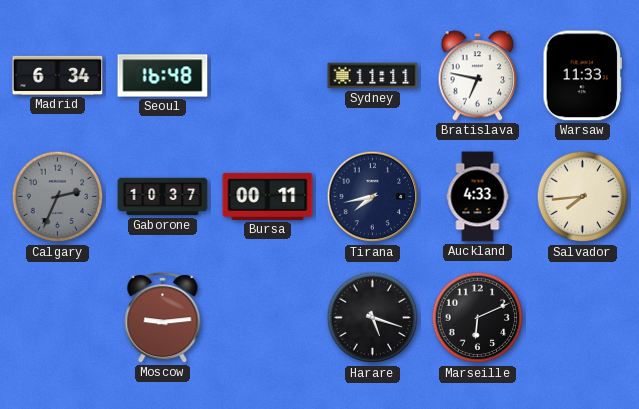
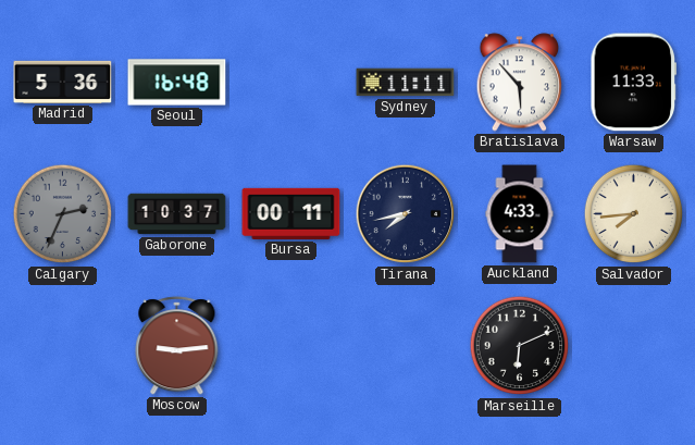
Madrid: 6:34 -> 5:36
Bratislava: 6:47 -> 5:53
Harare: 5:18 -> none
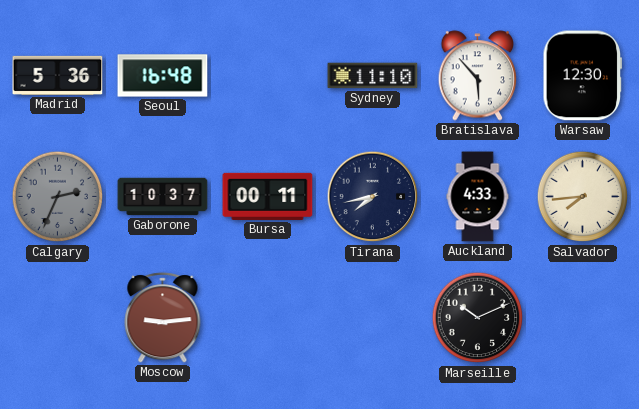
Sydney: 11:11 -> 11:10
Warsaw: 11:33 -> 12:30
Marseille: 6:11 -> 10:11
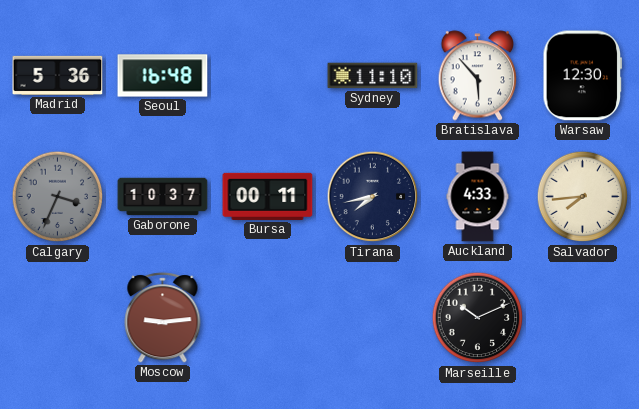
Calgary: 2:34 -> 3:34
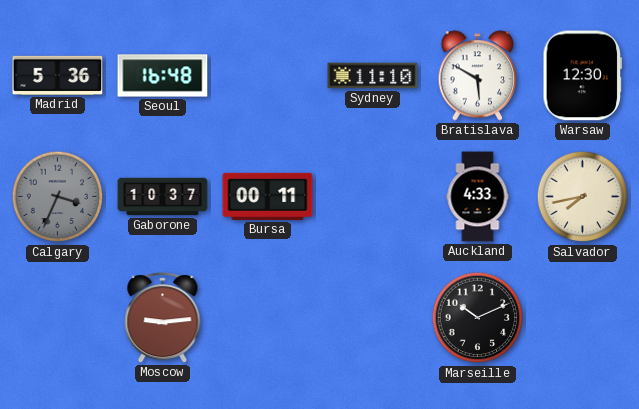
Bratislava: 5:53 -> 5:50
Tirana: 7:43 -> none
Salvador: 7:44 -> 7:43
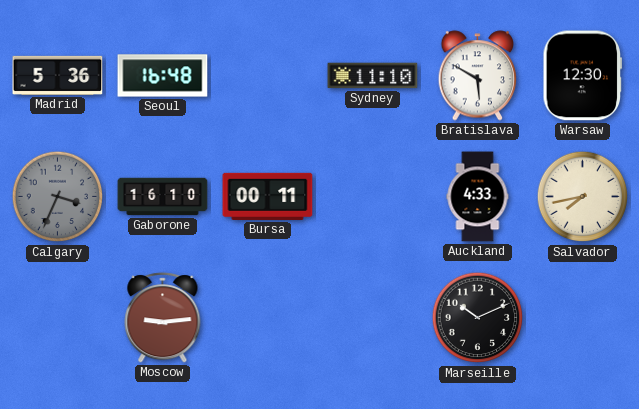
Gaborone: 10:37 -> 16:10
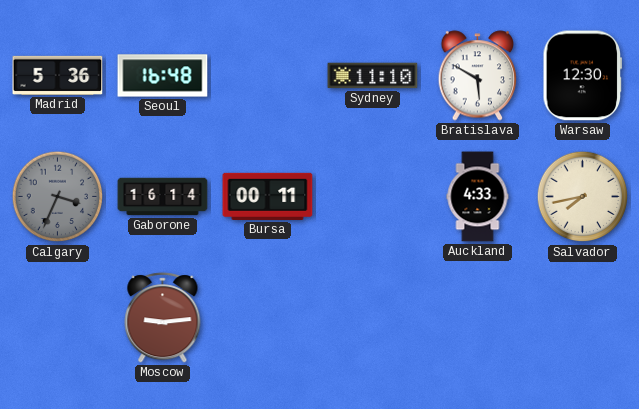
Gaborone: 16:10 -> 16:14
Marseille: 10:11 -> none
